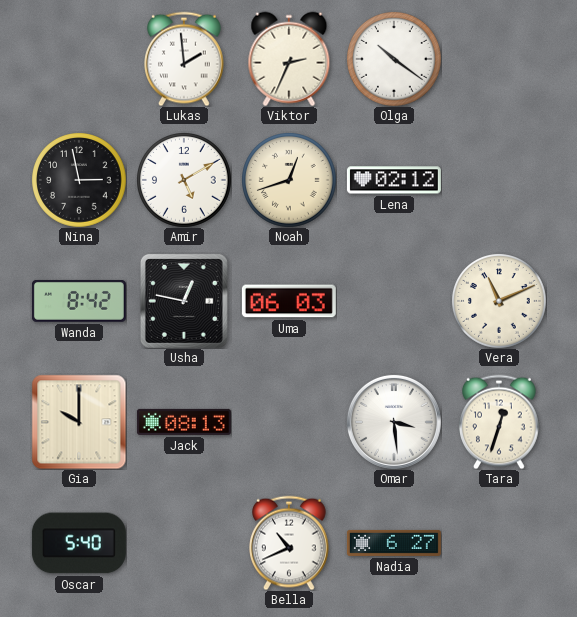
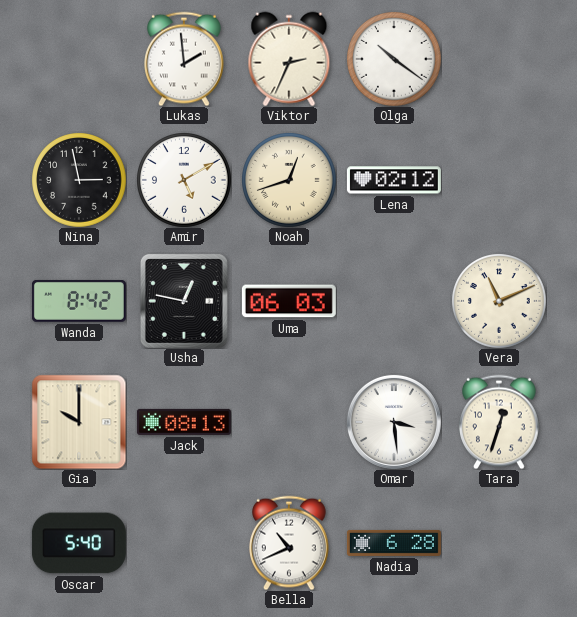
Nadia: 6:27 -> 6:28
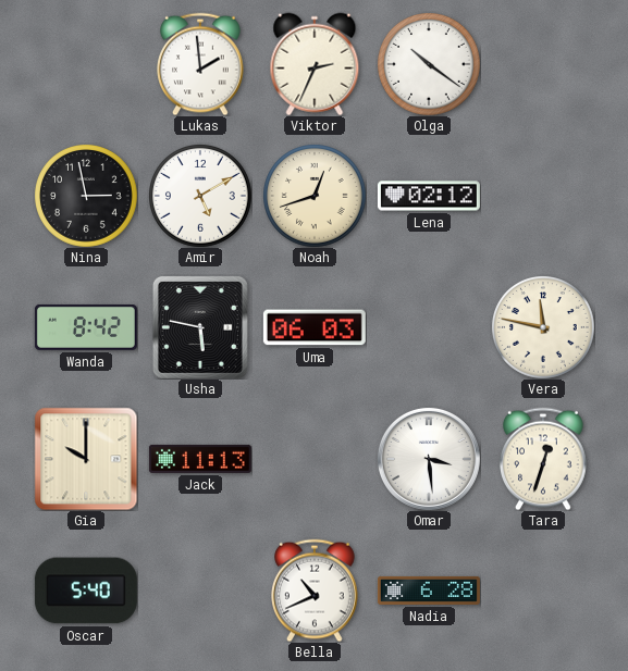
Usha: 12:47 -> 5:47
Vera: 11:11 -> 11:47
Jack: 08:13 -> 11:13
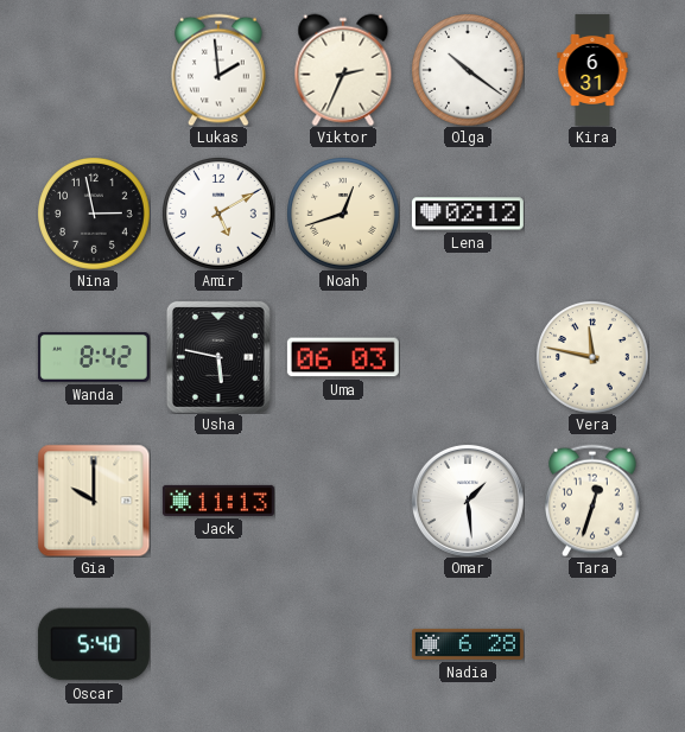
Kira: none -> 6:31
Omar: 3:29 -> 1:29
Bella: 10:41 -> none
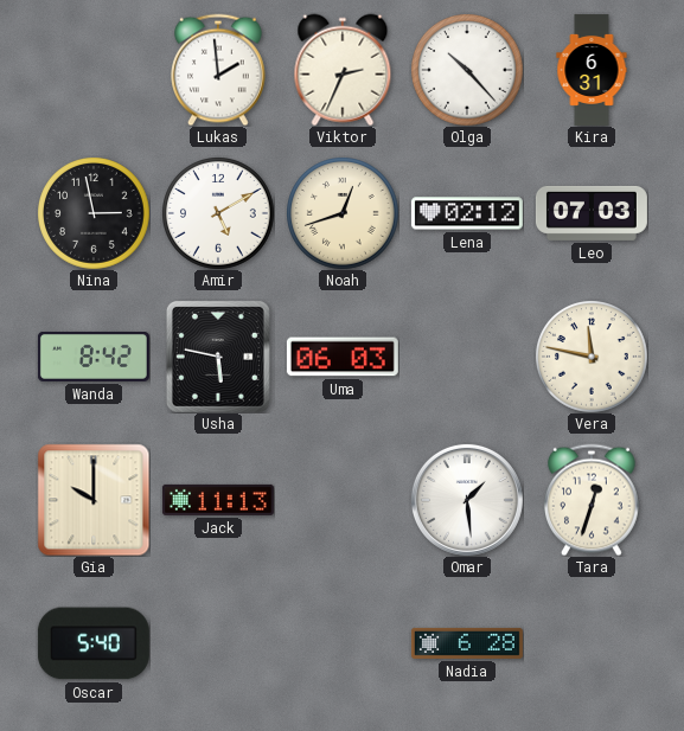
Olga: 10:21 -> 10:23
Leo: none -> 07:03
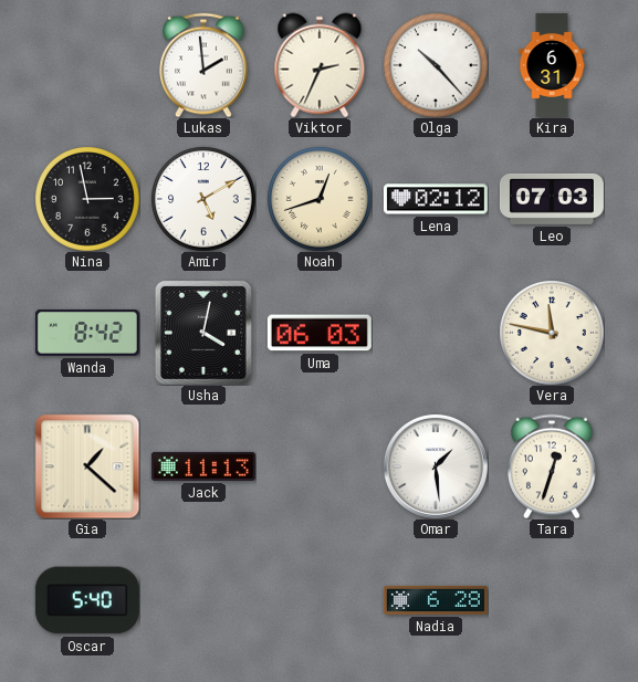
Usha: 5:47 -> 4:02
Gia: 10:00 -> 1:22
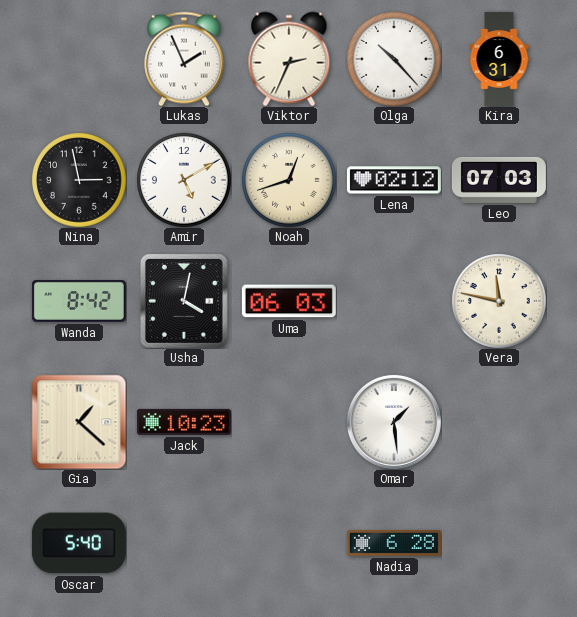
Lukas: 1:59 -> 1:56
Jack: 11:13 -> 10:23
Tara: 12:33 -> none
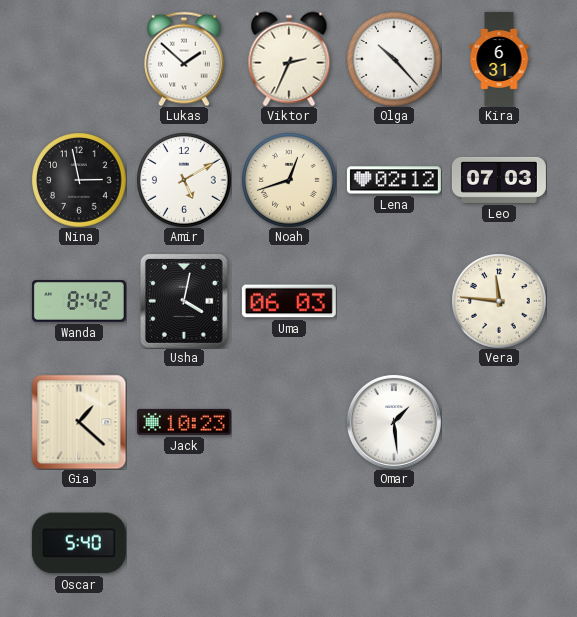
Lukas: 1:56 -> 1:52
Vera: 11:47 -> 11:46
Nadia: 6:28 -> none
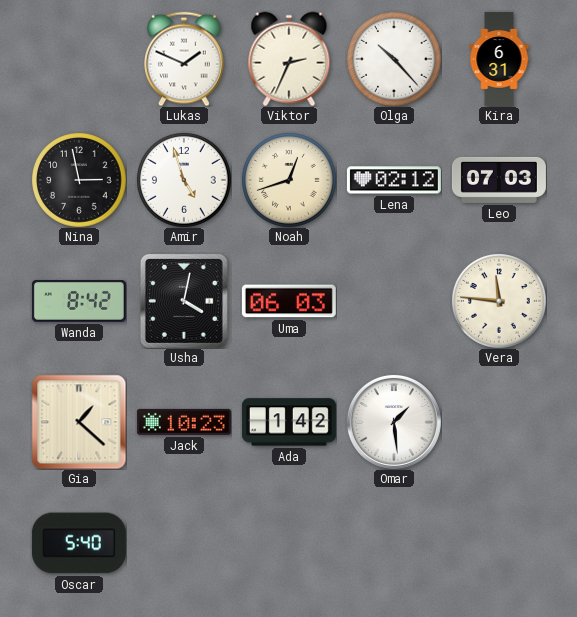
Lukas: 1:52 -> 1:49
Amir: 5:10 -> 4:57
Ada: none -> 1:42
